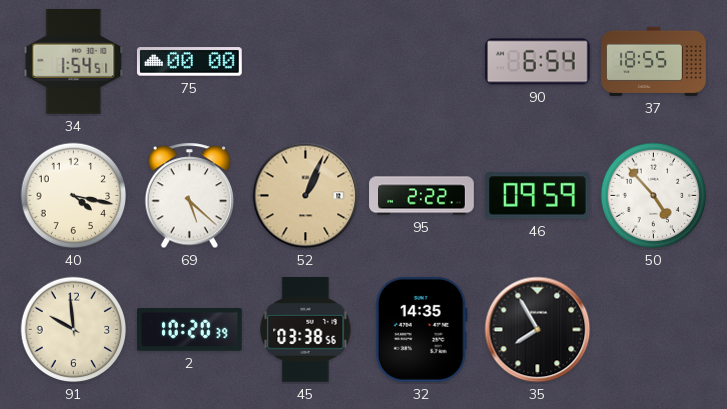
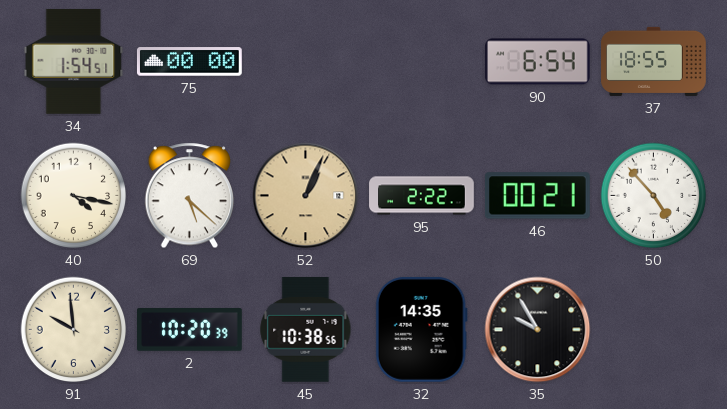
46: 09:59 -> 00:21
45: 03:38 -> 10:38
35: 7:55 -> 9:55
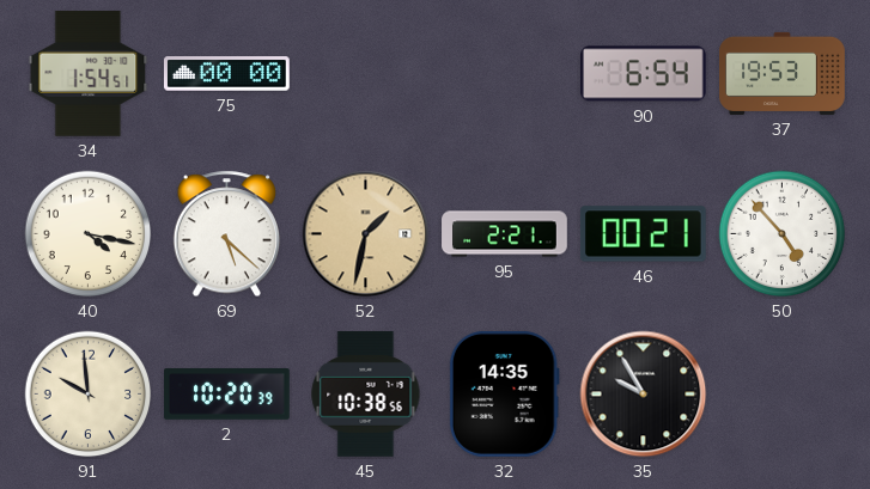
37: 18:55 -> 19:53
52: 1:04 -> 1:32
95: 2:22 -> 2:21
